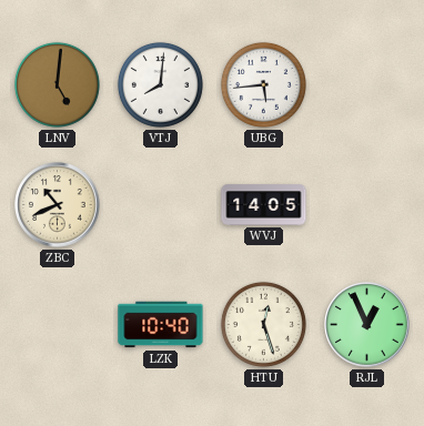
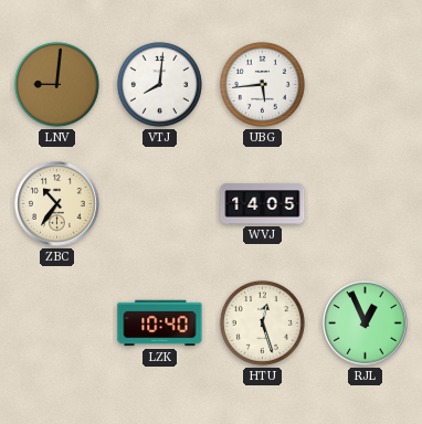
LNV: 5:01 -> 9:01
ZBC: 10:41 -> 10:36
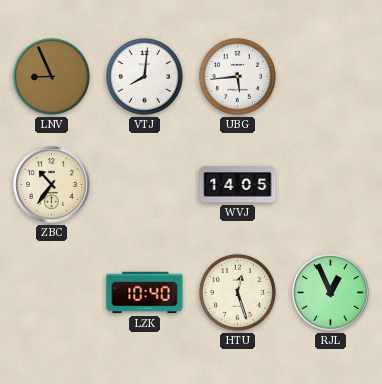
LNV: 9:01 -> 8:56
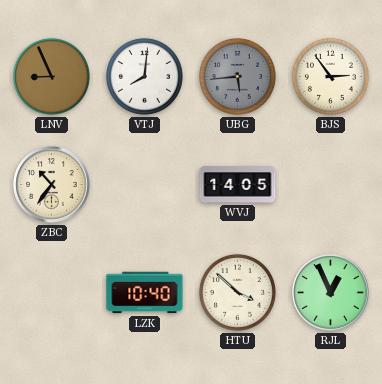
UBG dial: white -> grey
BJS: none -> 2:54
HTU: 12:27 -> 3:52
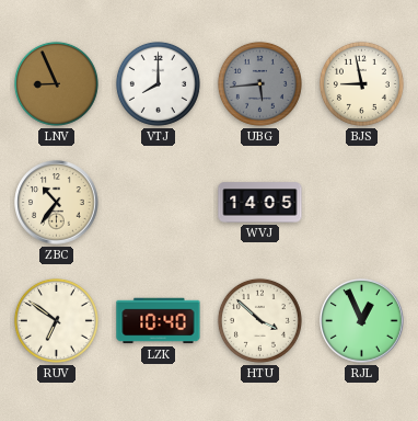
VTJ: 8:01 -> 8:00
BJS: 2:54 -> 8:58
RUV: none -> 6:51
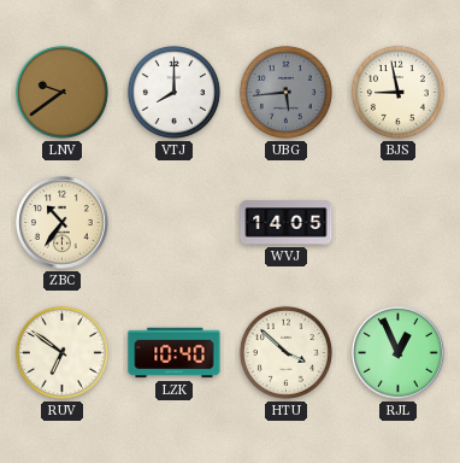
LNV: 8:56 -> 9:39
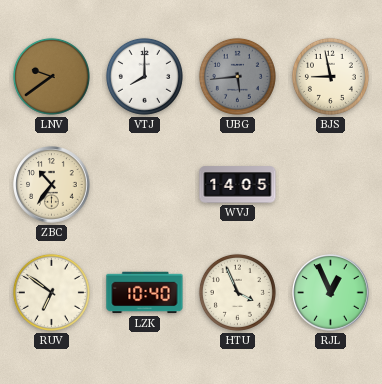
HTU: 3:52 -> 3:56
